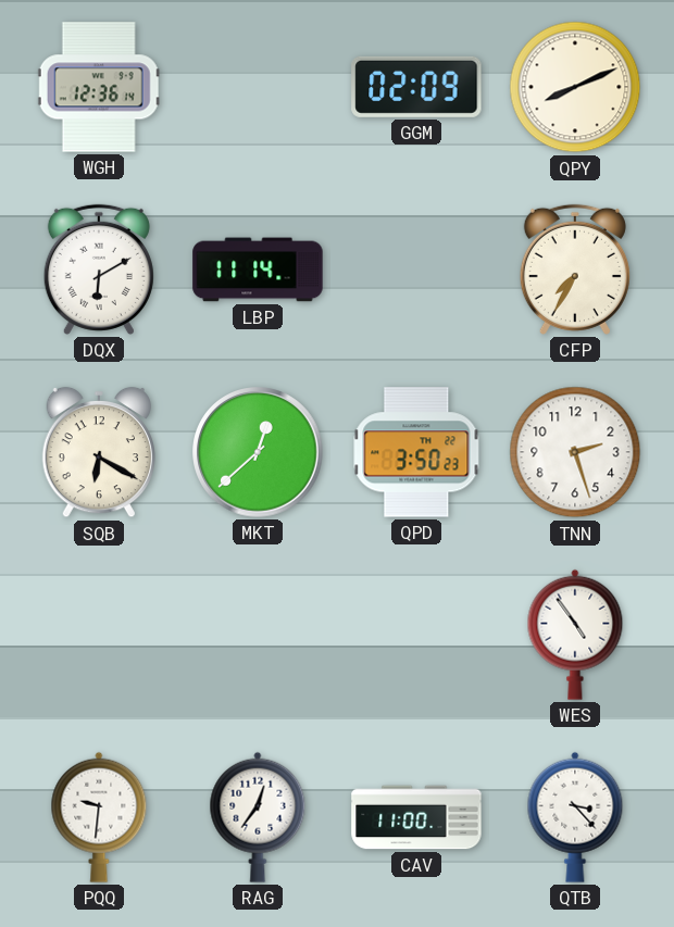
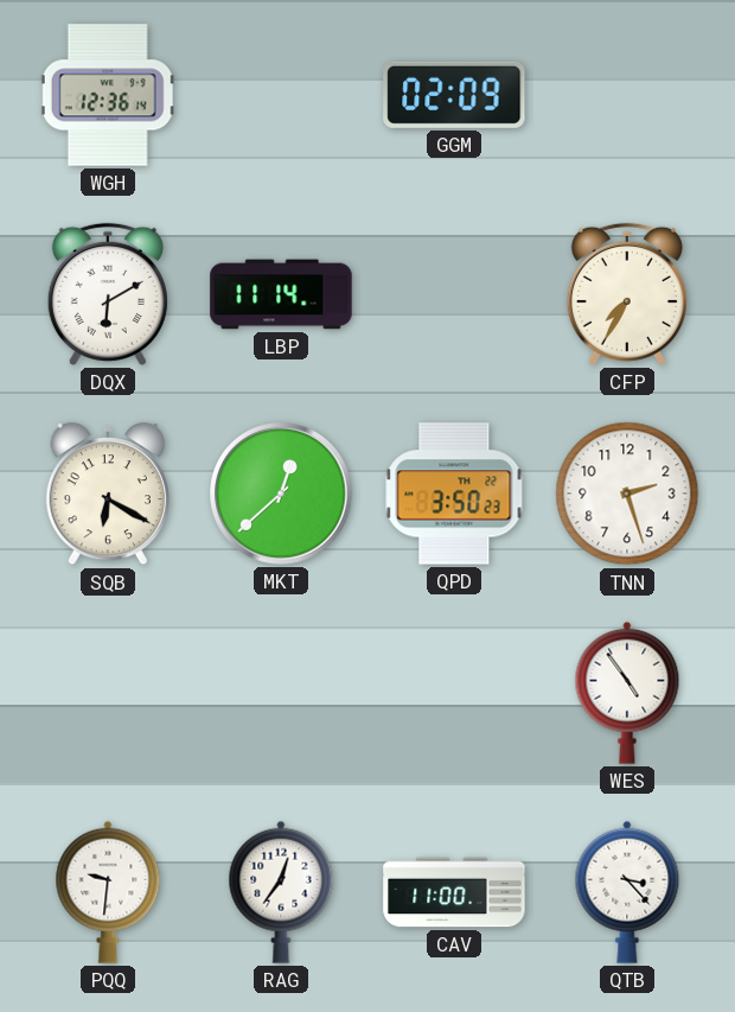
QPY: 8:11 -> none
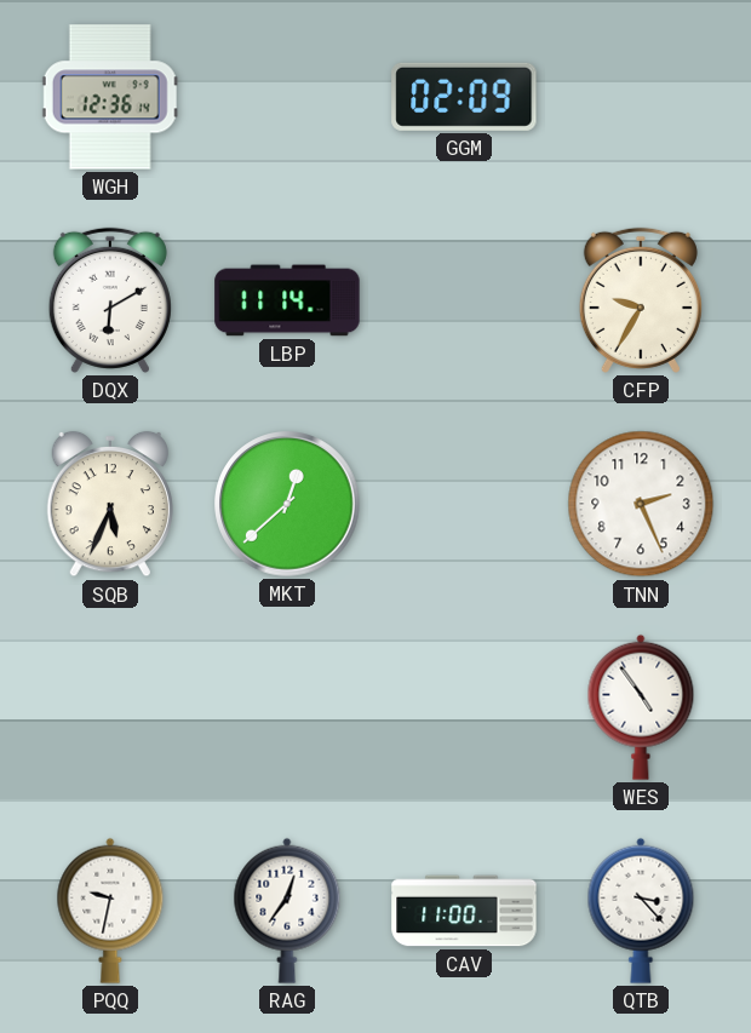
CFP: 7:35 -> 9:35
SQB: 6:20 -> 5:34
QPD: 3:50 -> none
TNN: 2:27 -> 2:26
PQQ: 9:31 -> 9:32
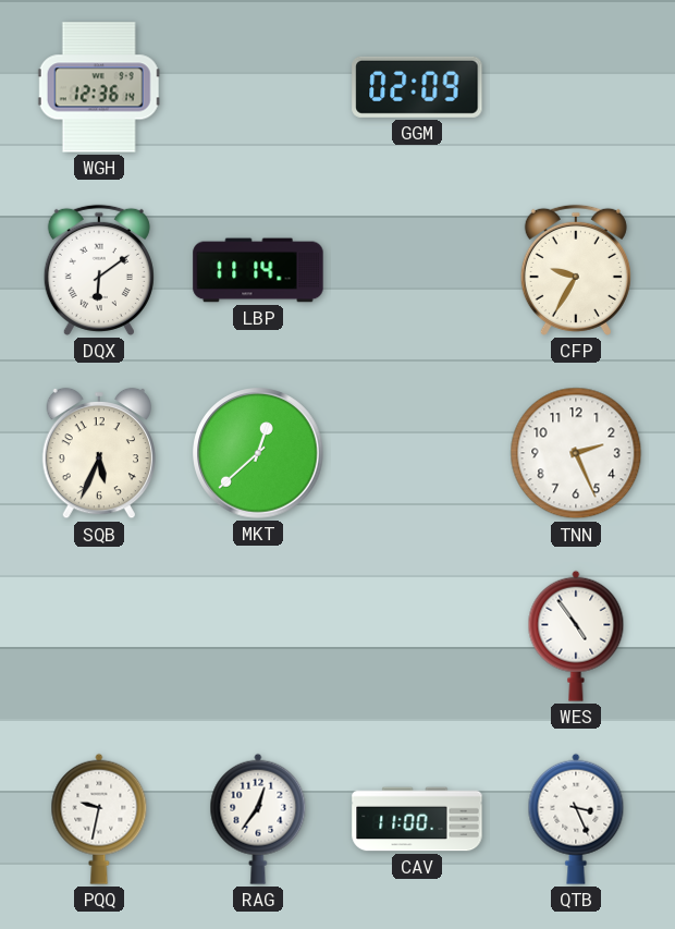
DQX: 6:10 -> 6:09
QTB: 3:23 -> 3:26
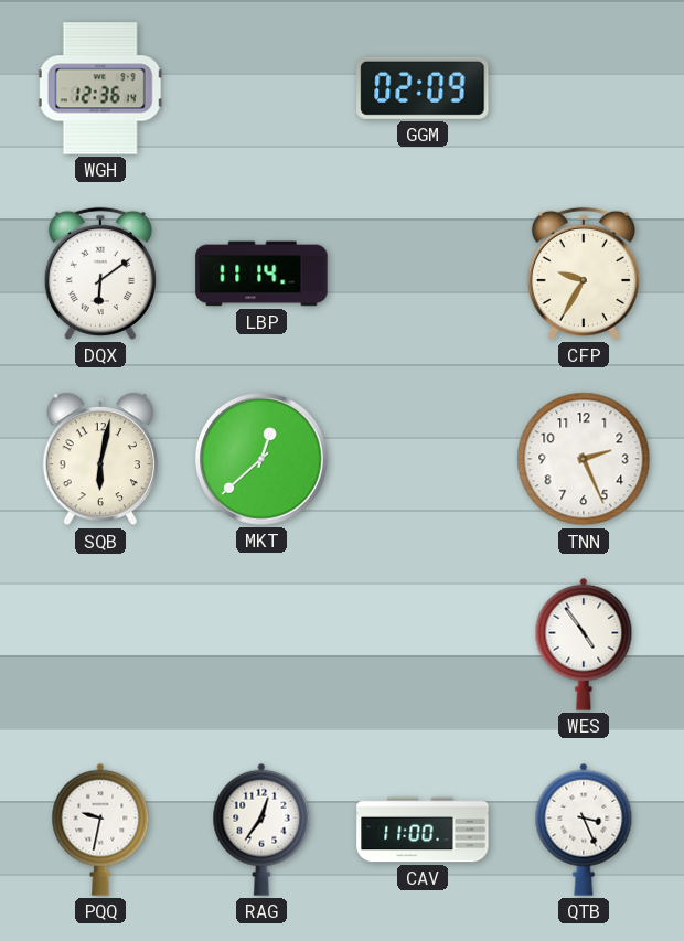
SQB: 5:34 -> 6:02
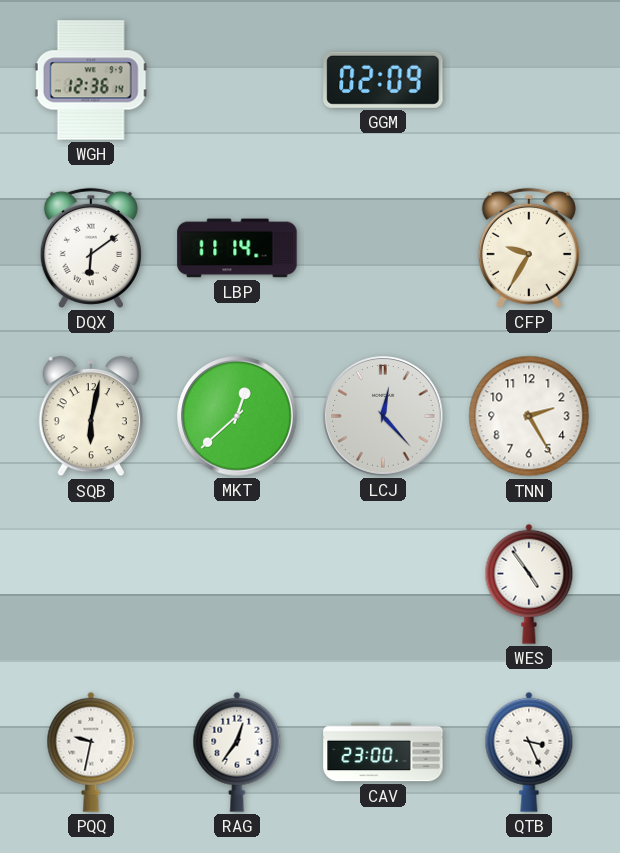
LCJ: none -> 12:23
TNN: 2:26 -> 2:25
CAV: 11:00 -> 23:00
